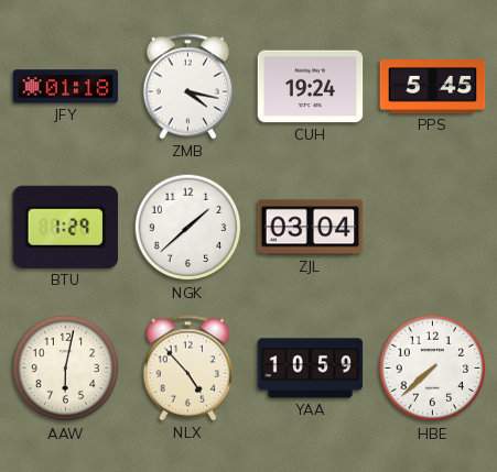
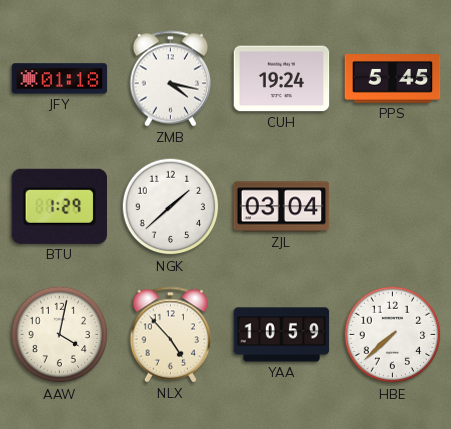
AAW: 6:02 -> 4:02
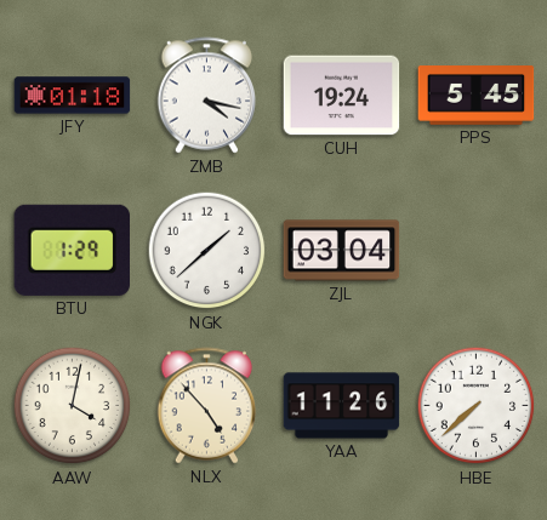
YAA: 10:59 -> 11:26
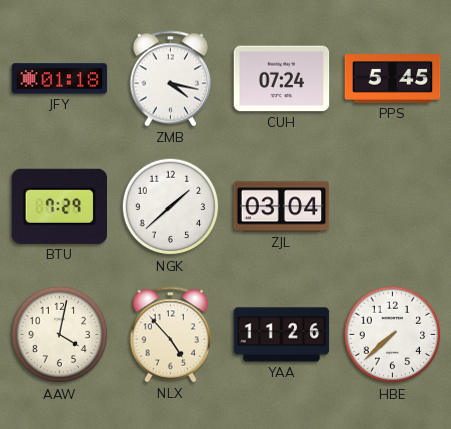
CUH: 19:24 -> 07:24
BTU: 1:29 -> 7:29
